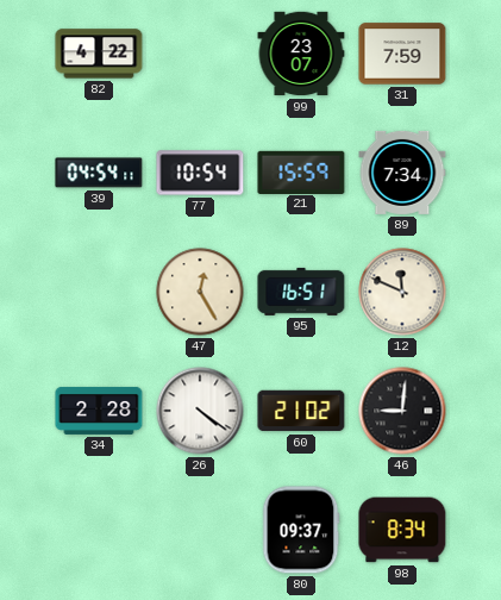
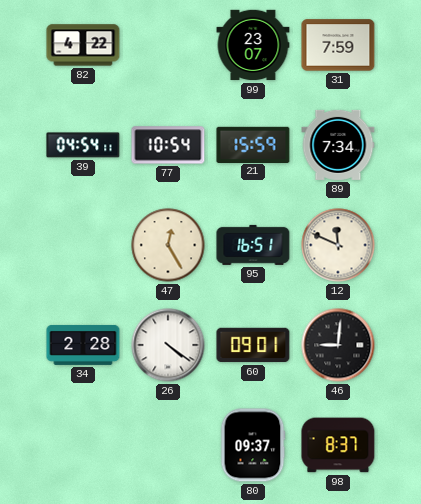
60: 21:02 -> 09:01
98: 8:34 -> 8:37
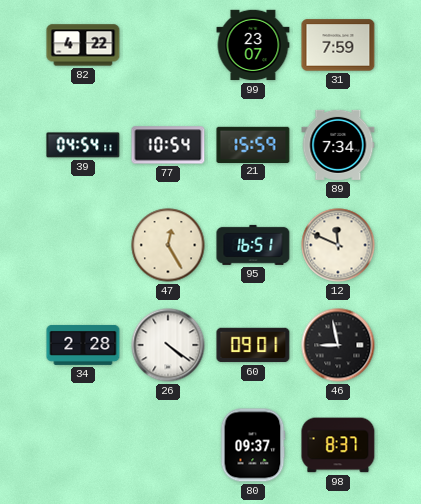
46: 9:01 -> 8:58
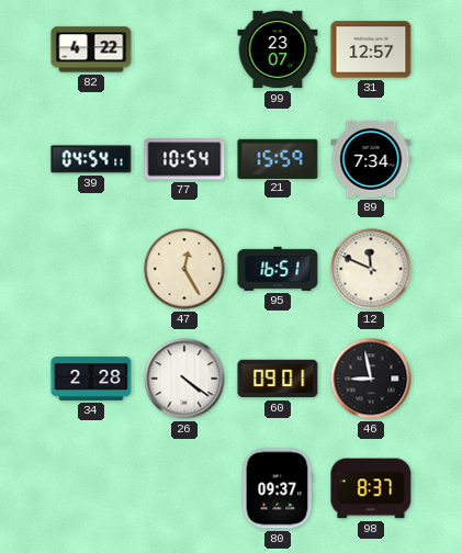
31: 7:59 -> 12:57
